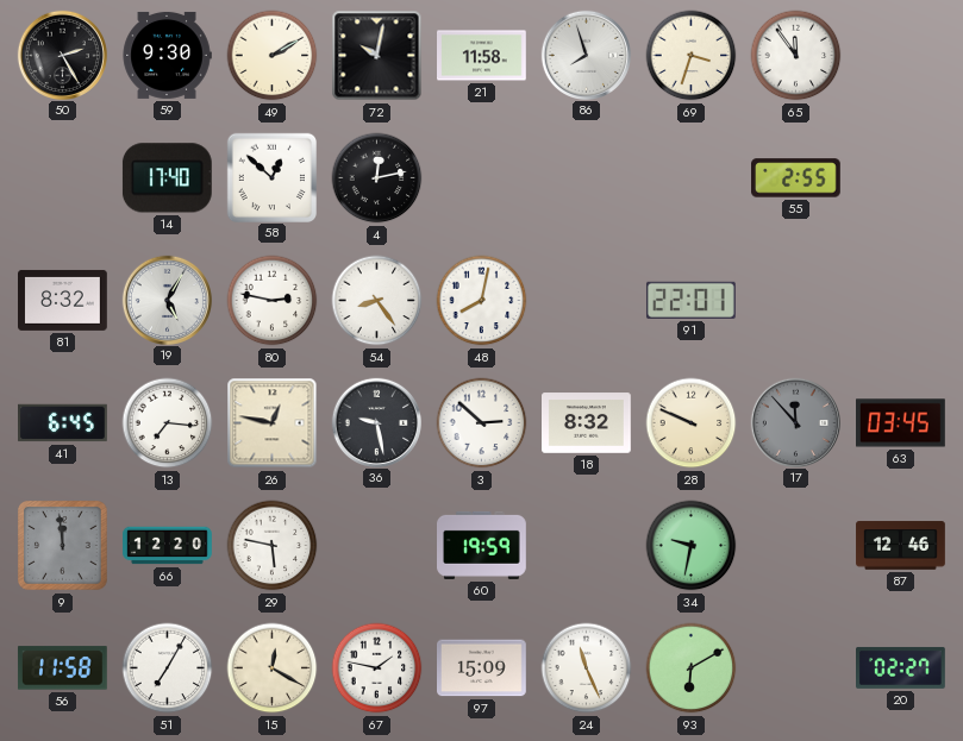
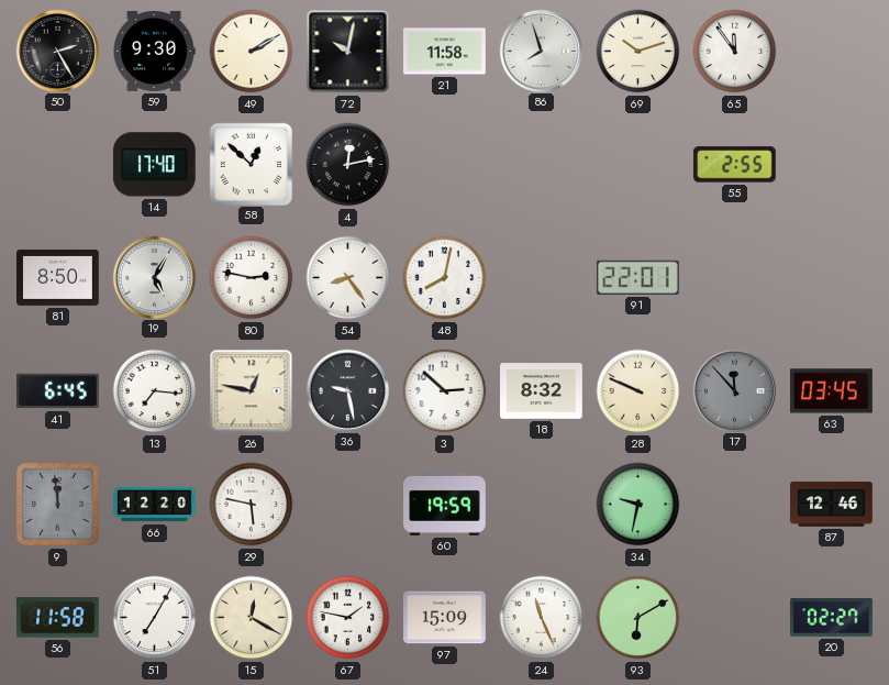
69: 3:33 -> 10:12
81: 8:32 -> 8:50
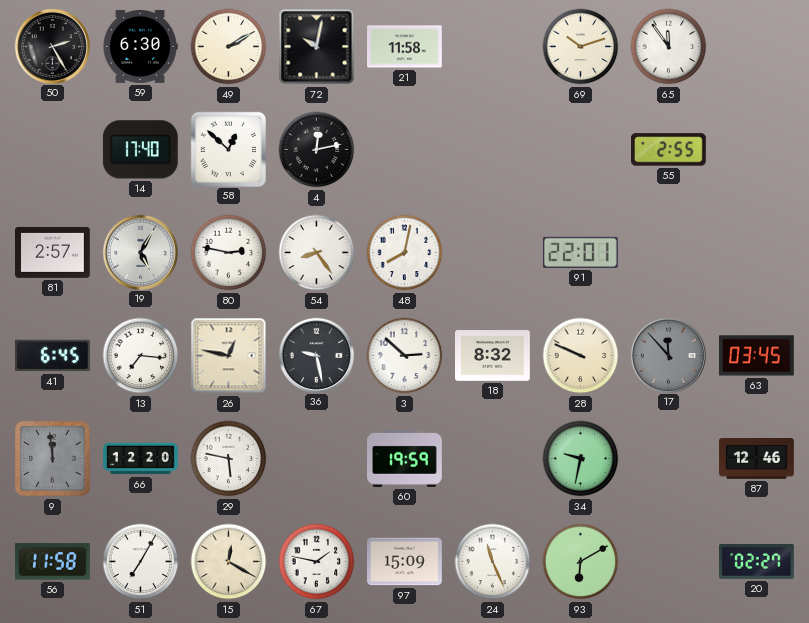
59: 9:30 -> 6:30
86: 7:57 -> none
81: 8:50 -> 2:57
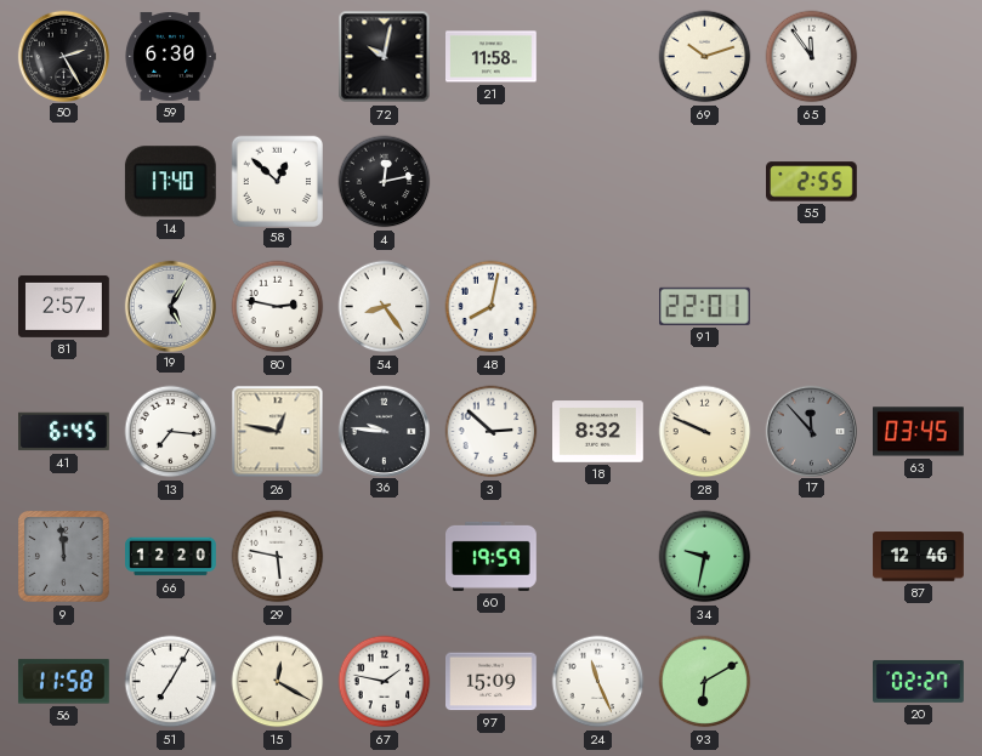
49: 2:10 -> none
36: 9:28 -> 9:46
